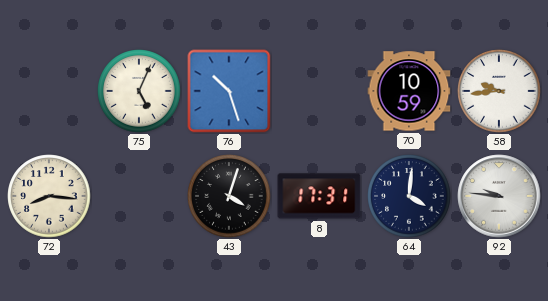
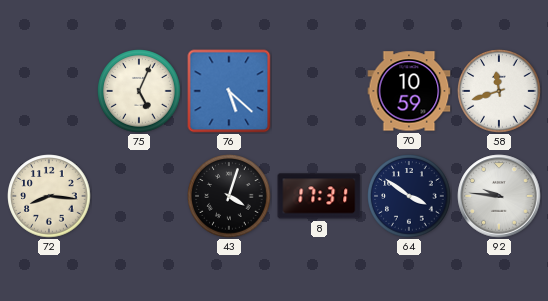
76: 10:27 -> 5:22
58: 9:44 -> 11:42
64: 4:01 -> 3:51
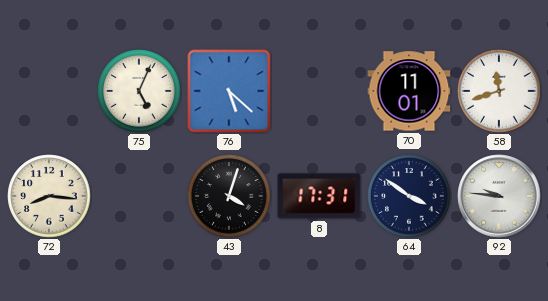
70: 10:59 -> 11:01
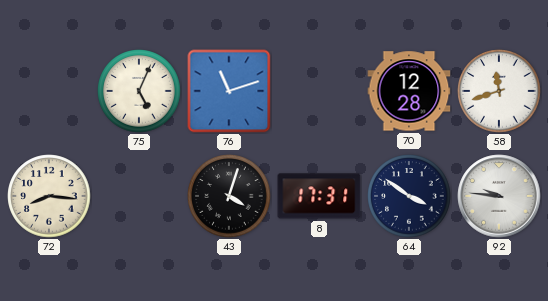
76: 5:22 -> 11:12
70: 11:01 -> 12:28
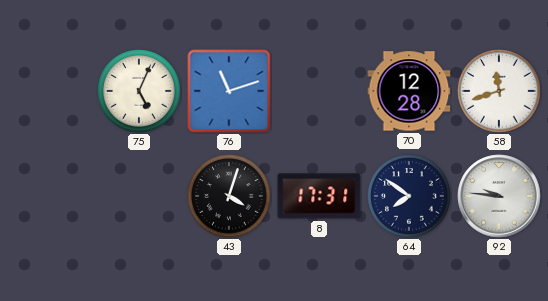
72: 8:16 -> none
64: 3:51 -> 7:51
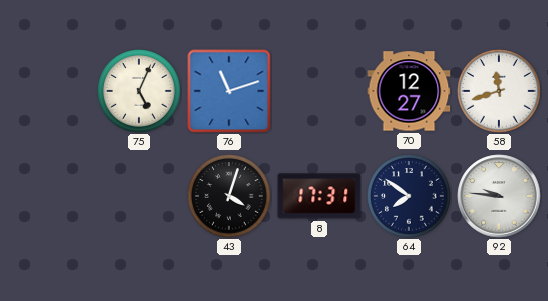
70: 12:28 -> 12:27
